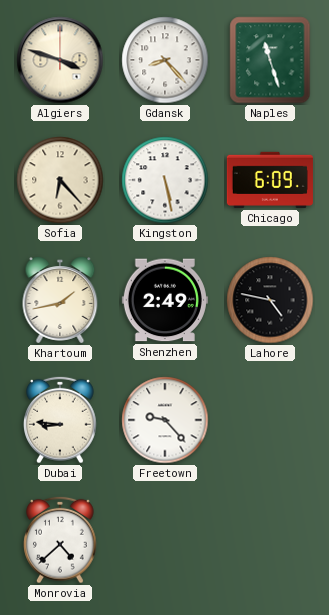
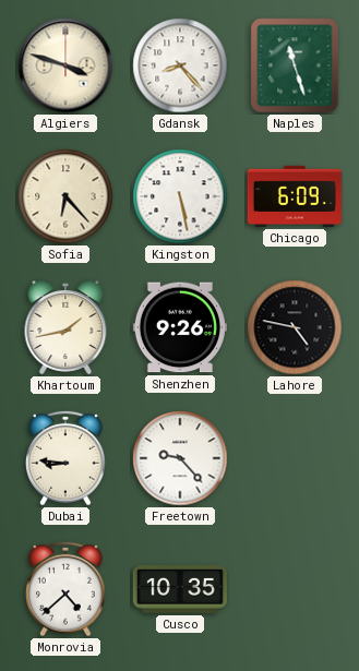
Shenzhen: 2:49 -> 9:26
Cusco: none -> 10:35
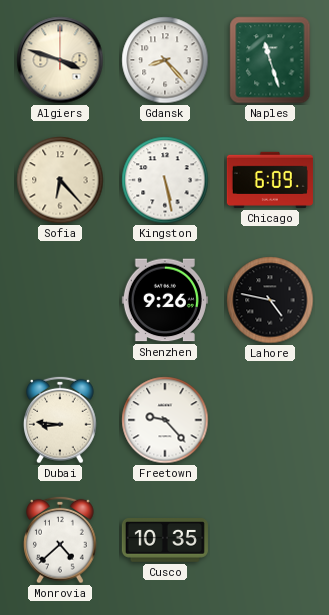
Khartoum: 1:43 -> none
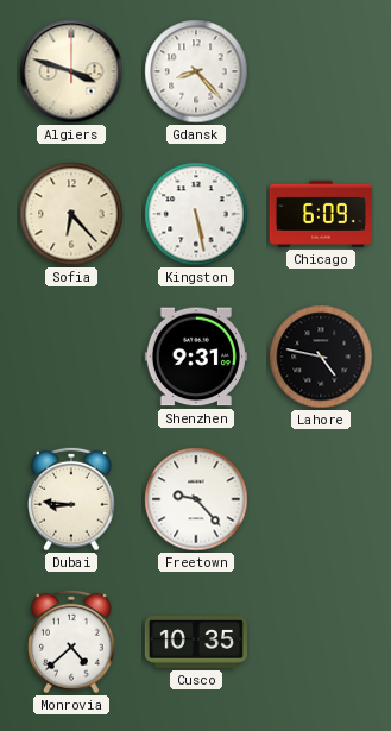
Naples: 11:27 -> none
Shenzhen: 9:26 -> 9:31
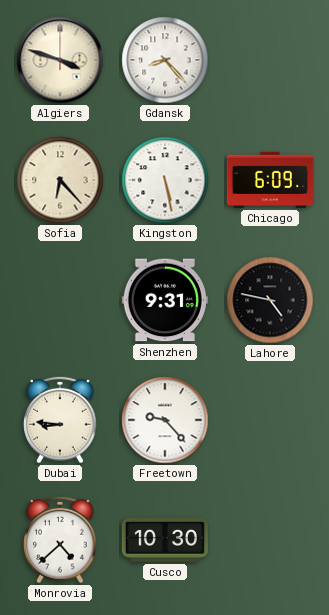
Cusco: 10:35 -> 10:30
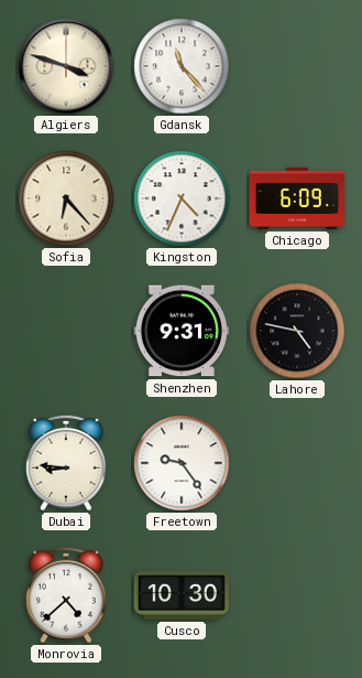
Gdansk: 8:23 -> 11:23
Kingston: 5:28 -> 4:34
Freetown: 9:23 -> 9:24
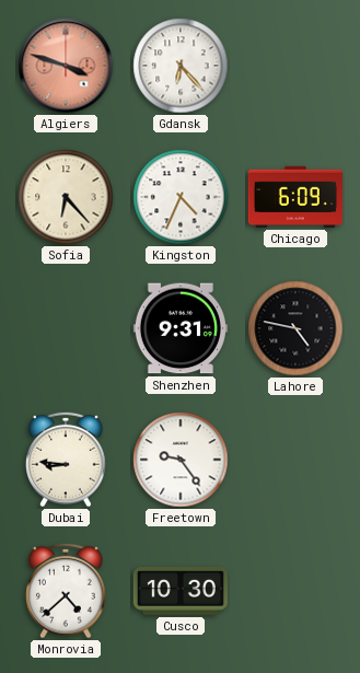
Algiers dial: cream -> salmon
Gdansk: 11:23 -> 6:23
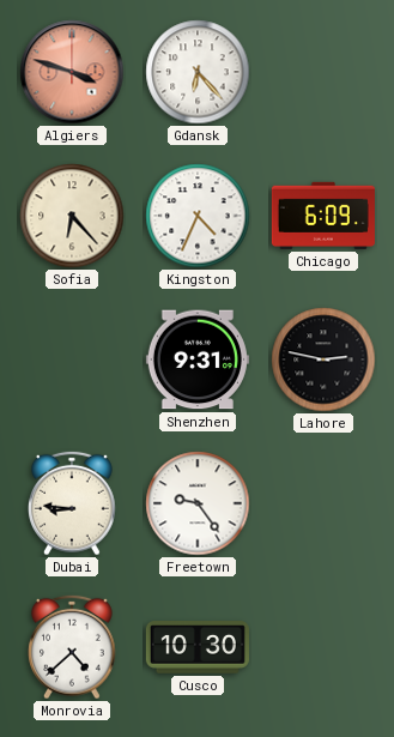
Lahore: 4:47 -> 2:47
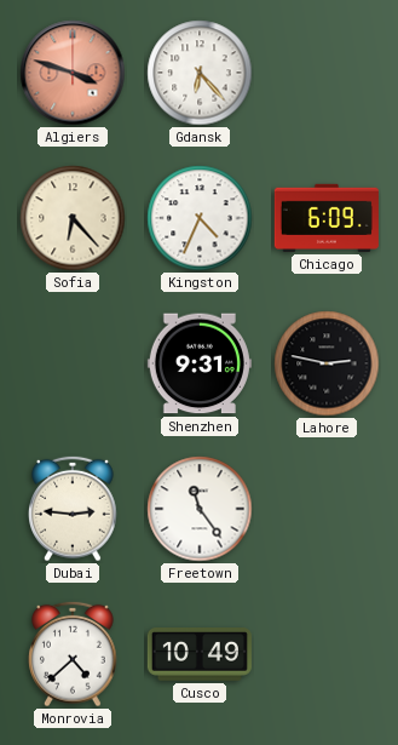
Dubai: 8:46 -> 2:46
Freetown: 9:24 -> 11:24
Cusco: 10:30 -> 10:49
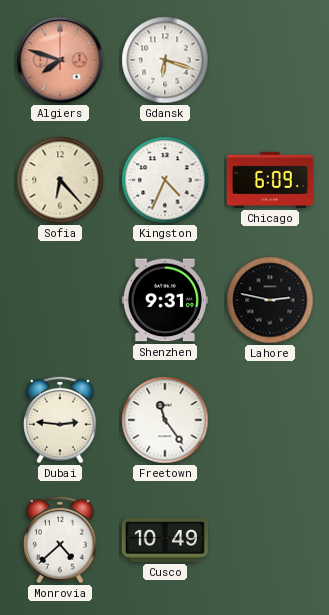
Algiers: 3:48 -> 7:48
Gdansk: 6:23 -> 6:18
